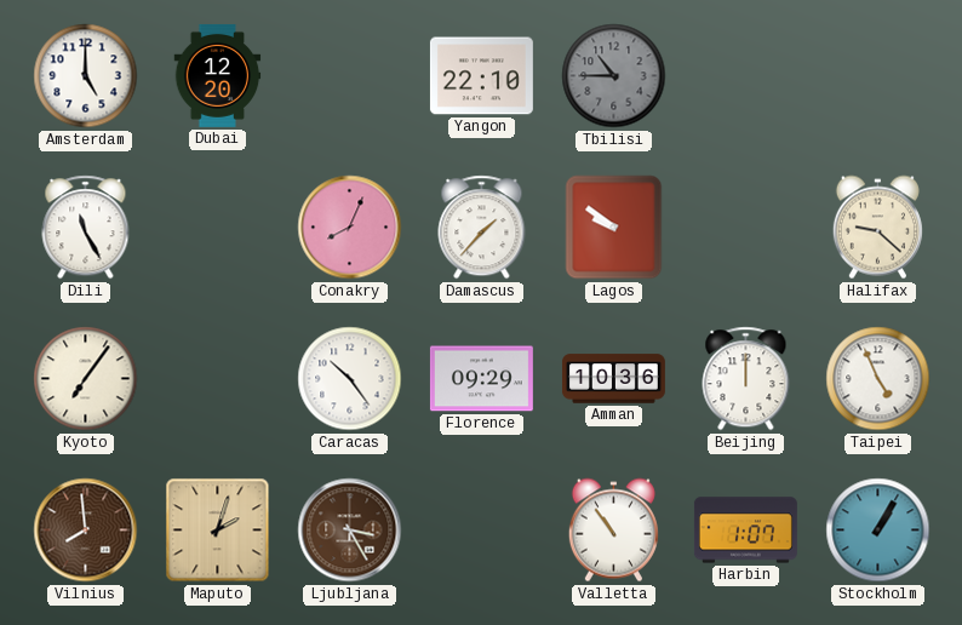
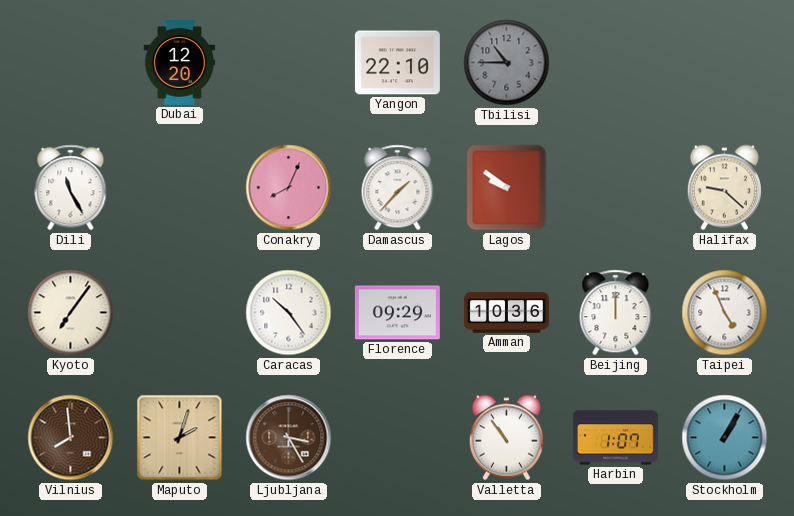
Amsterdam: 5:00 -> none
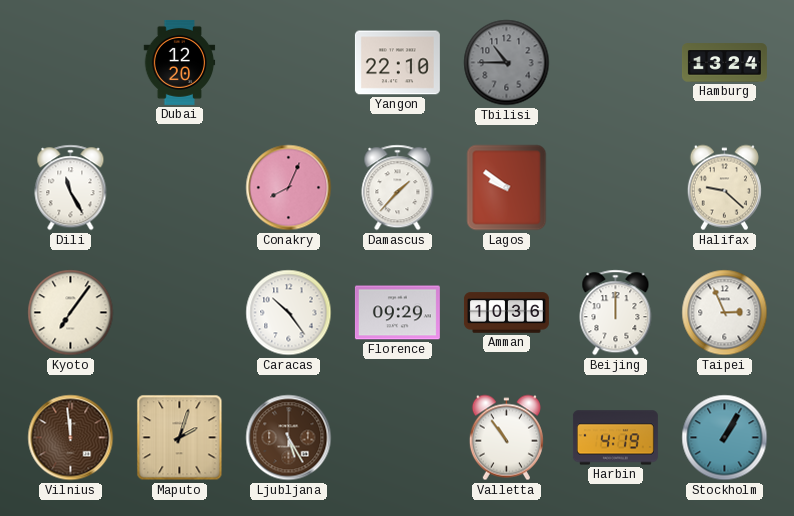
Hamburg: none -> 13:24
Taipei: 4:56 -> 2:56
Vilnius: 7:59 -> 11:59
Ljubljana: 3:25 -> 5:25
Harbin: 1:07 -> 4:19
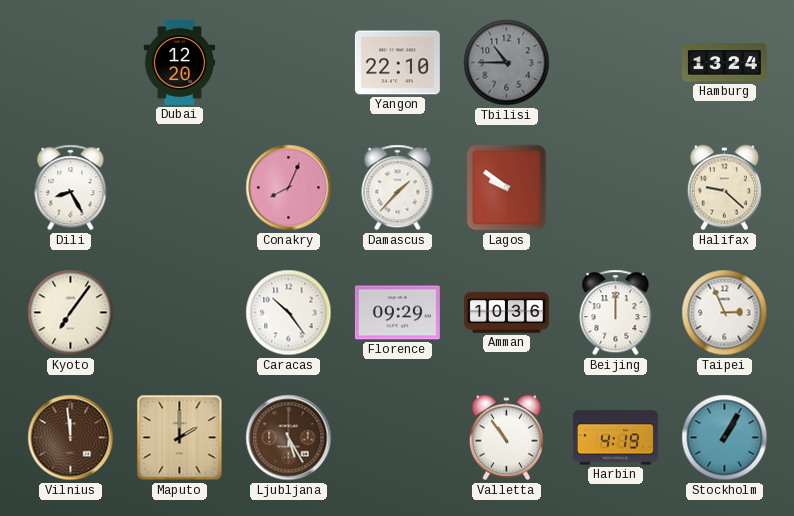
Dili: 11:25 -> 8:25
Maputo: 2:03 -> 2:00
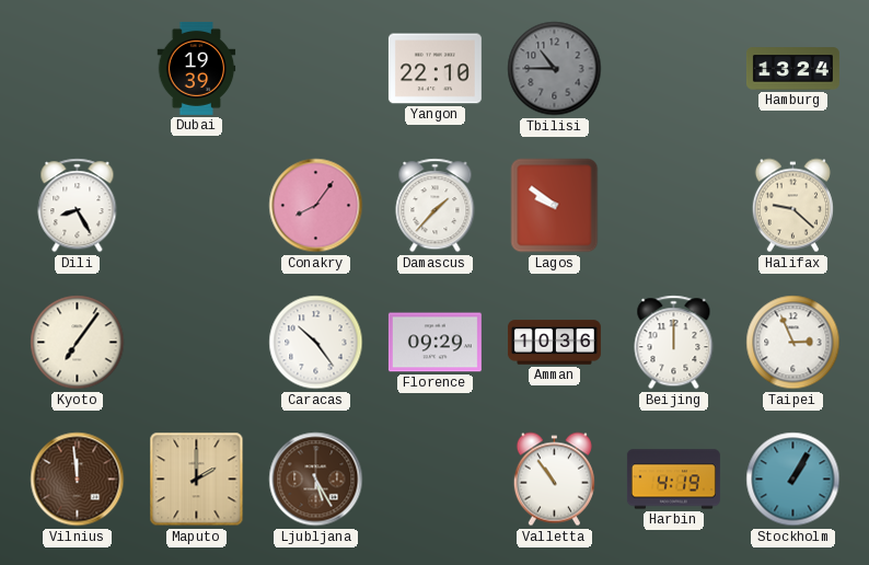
Dubai: 12:20 -> 19:39
Conakry: 8:04 -> 8:06
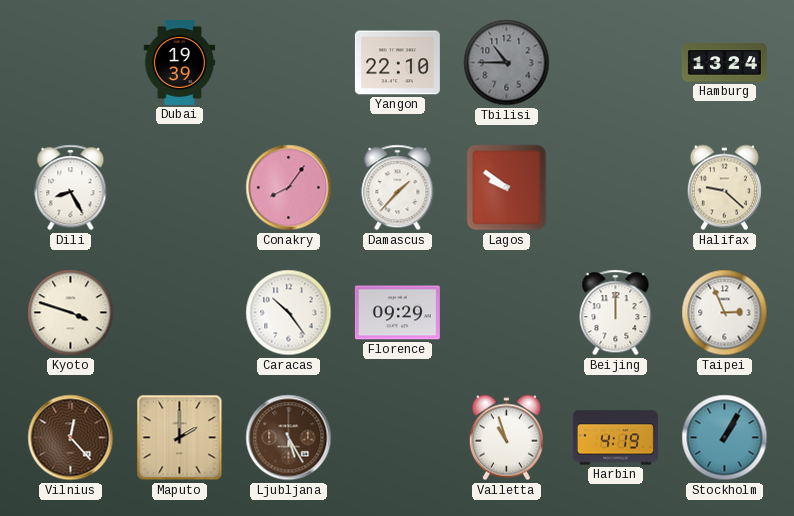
Kyoto: 7:06 -> 3:48
Amman: 10:36 -> none
Vilnius: 11:59 -> 12:23
Valletta: 10:54 -> 10:57
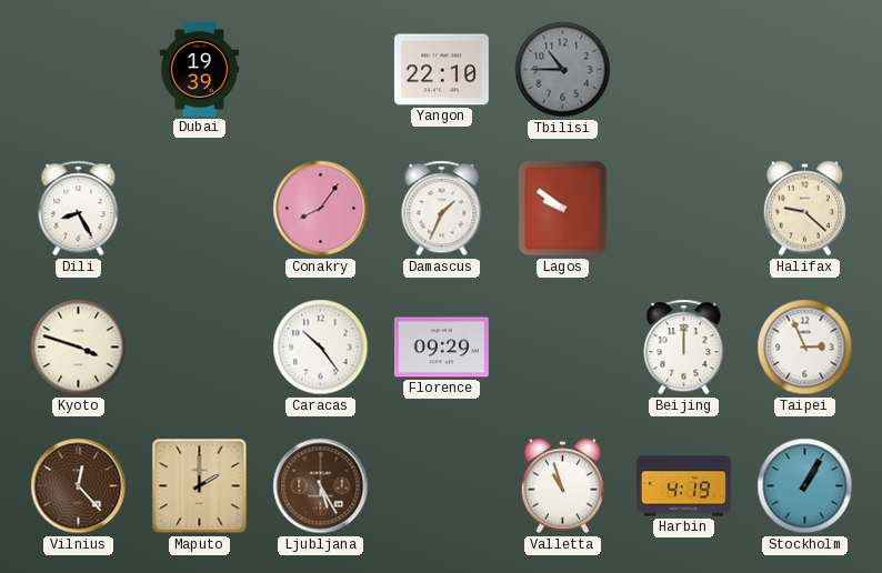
Hamburg: 13:24 -> none
Damascus: 1:37 -> 1:34
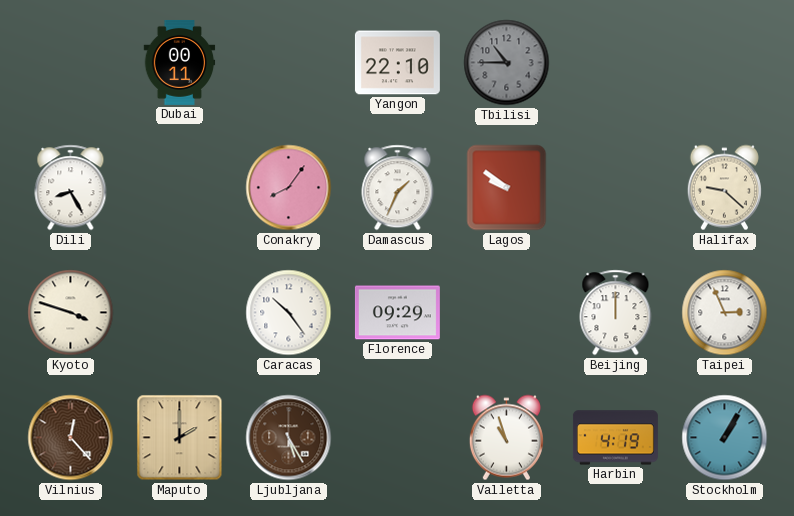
Dubai: 19:39 -> 00:11
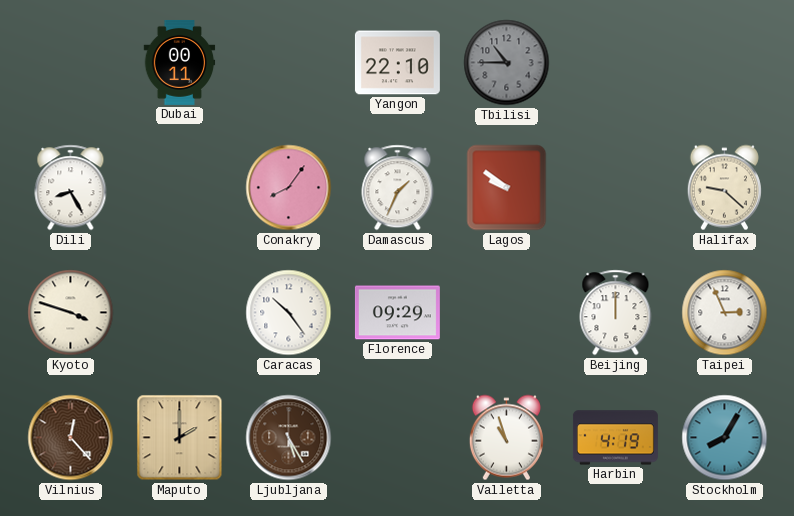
Stockholm: 1:05 -> 8:05
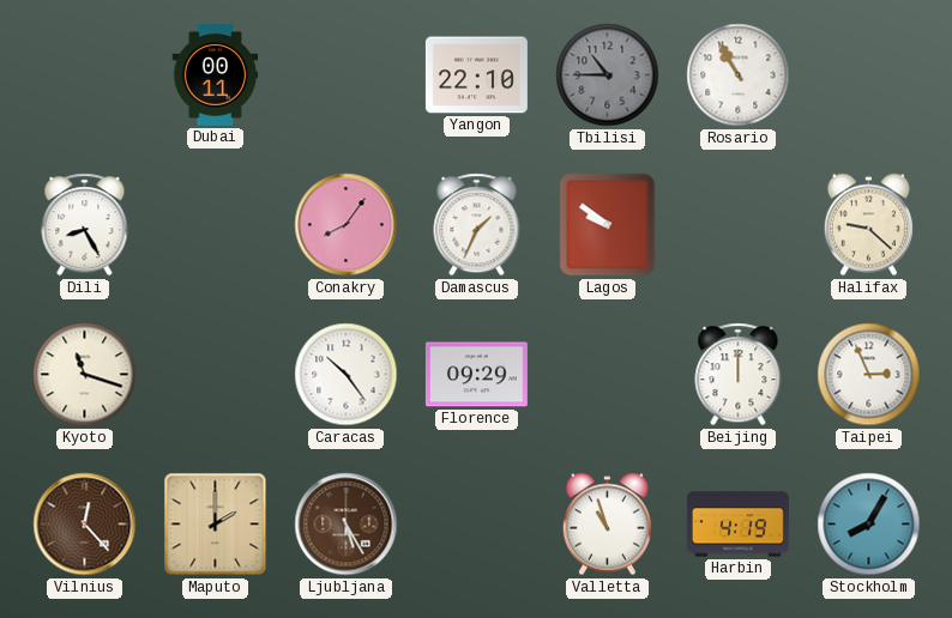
Rosario: none -> 10:55
Kyoto: 3:48 -> 11:18
